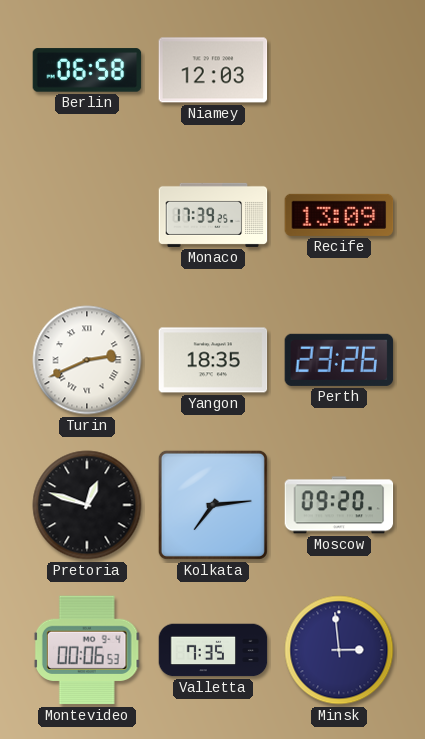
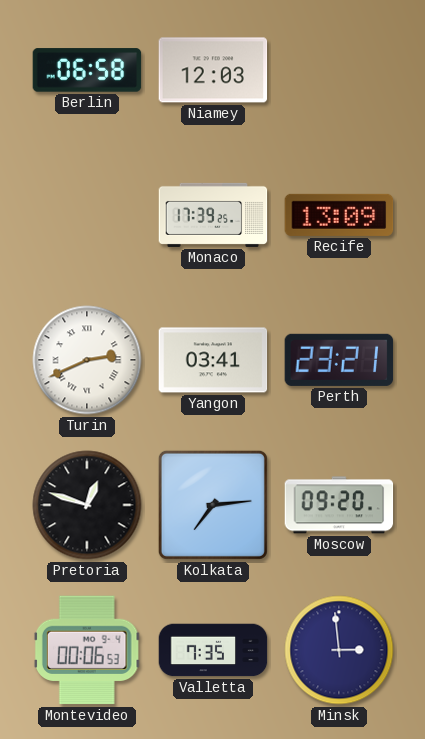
Yangon: 18:35 -> 03:41
Perth: 23:26 -> 23:21
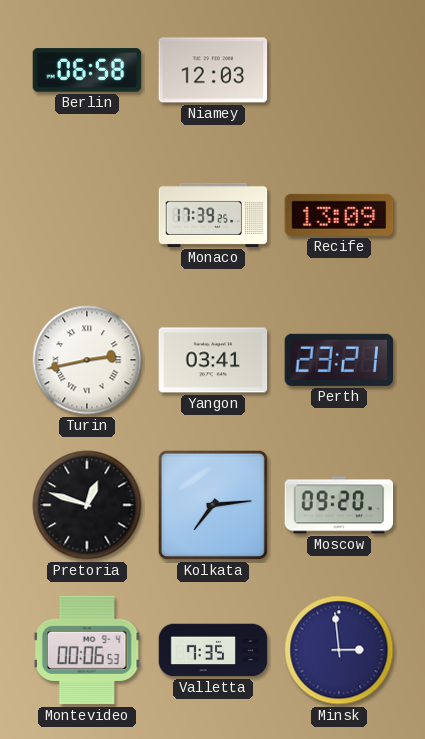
Turin: 2:41 -> 2:43
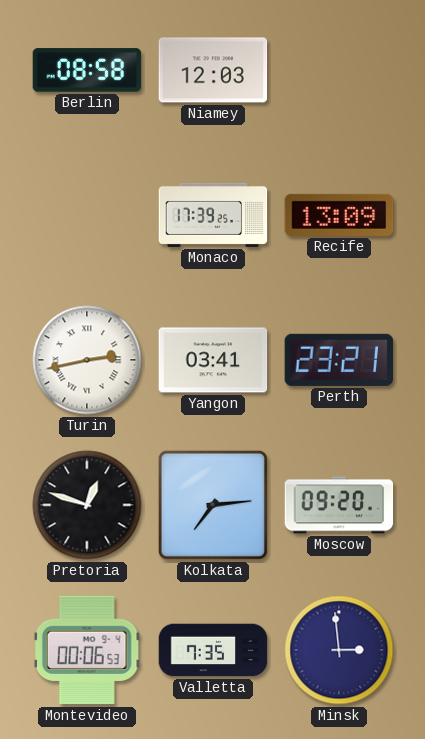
Berlin: 06:58 -> 08:58
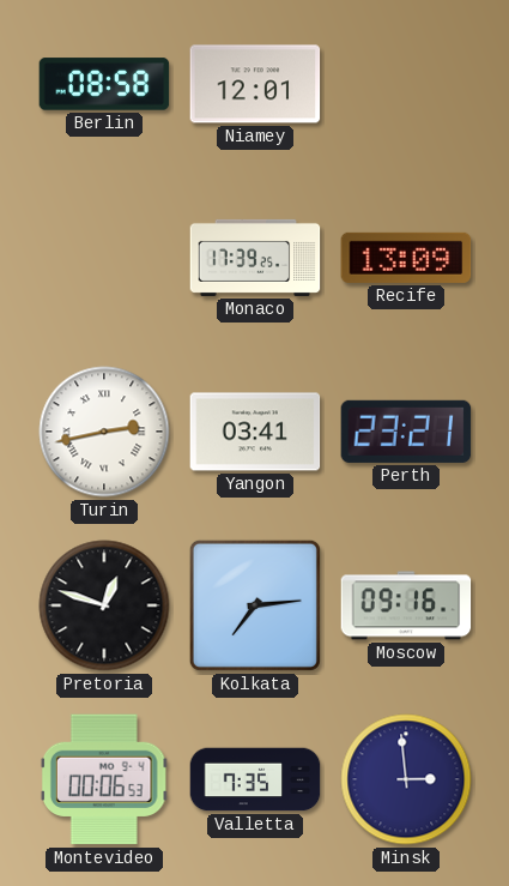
Niamey: 12:03 -> 12:01
Moscow: 09:20 -> 09:16
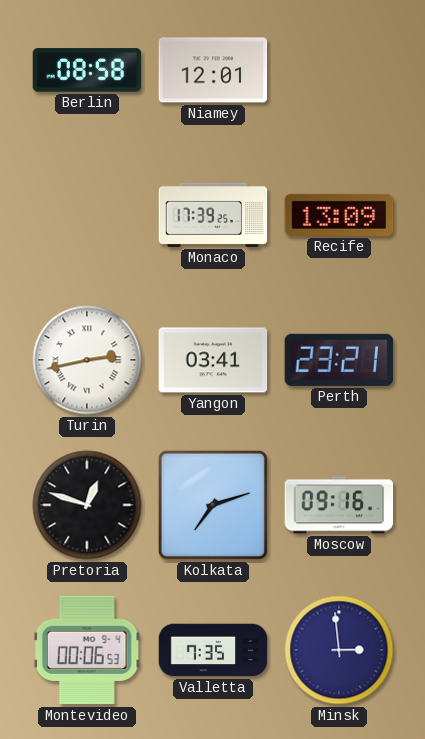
Kolkata: 7:14 -> 7:12
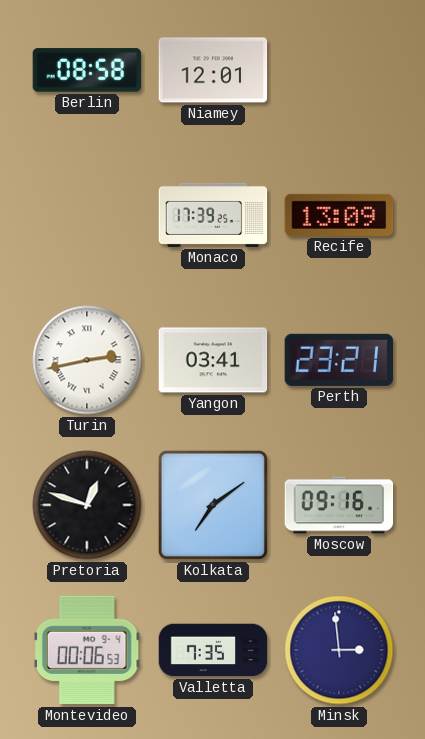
Kolkata: 7:12 -> 7:09
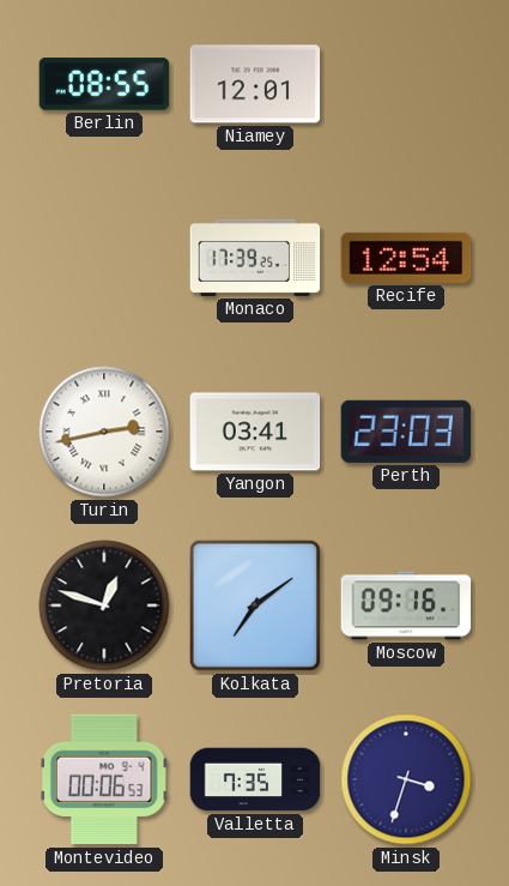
Berlin: 08:58 -> 08:55
Recife: 13:09 -> 12:54
Perth: 23:21 -> 23:03
Minsk: 2:59 -> 3:33
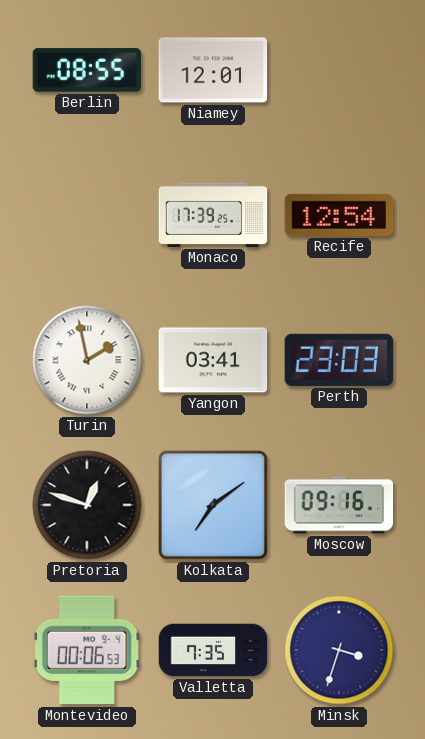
Turin: 2:43 -> 1:58
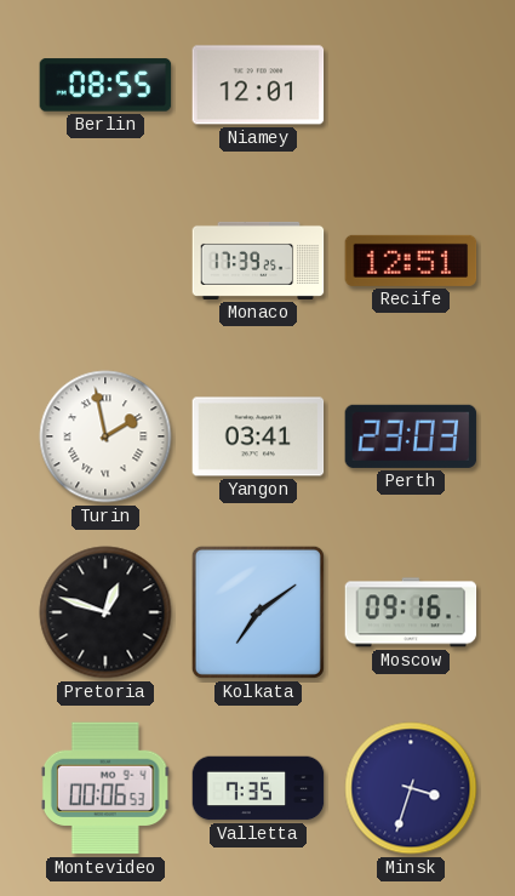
Recife: 12:54 -> 12:51
